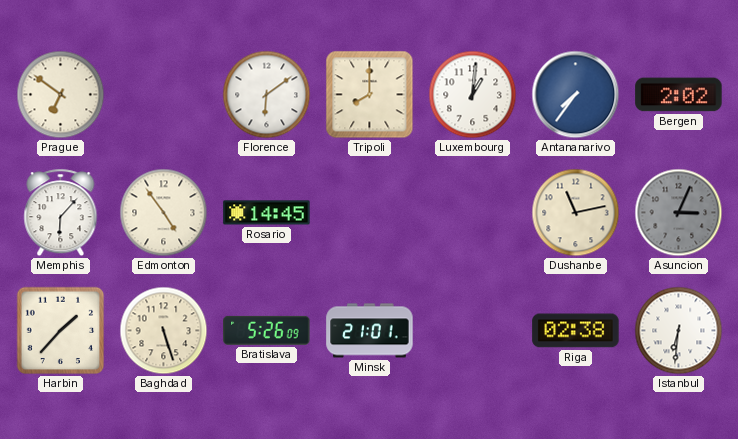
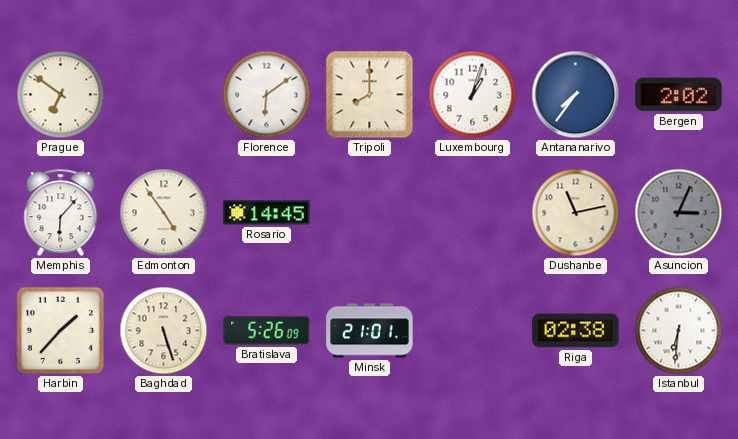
Luxembourg: 1:01 -> 1:03
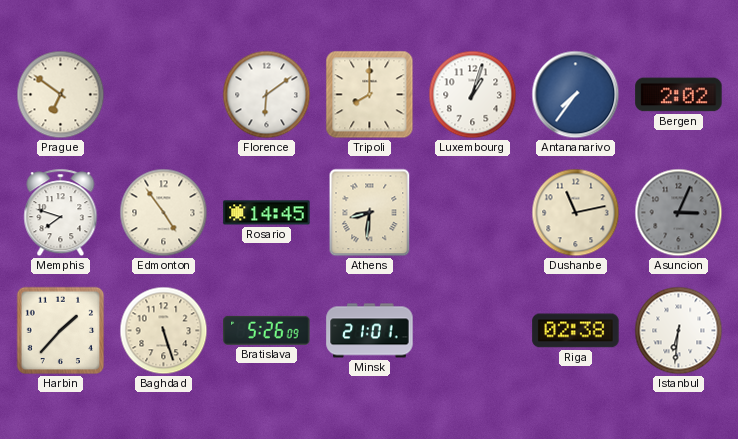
Memphis: 6:07 -> 7:48
Athens: none -> 8:31
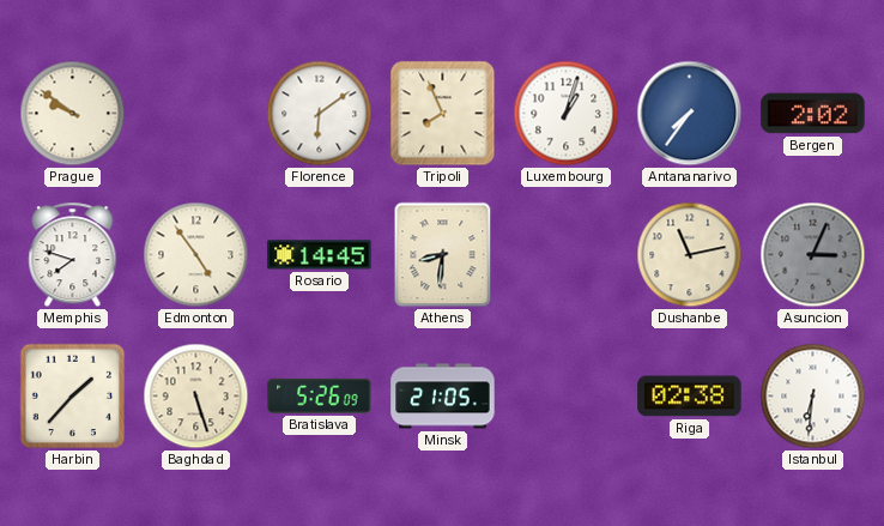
Prague: 6:51 -> 9:51
Tripoli: 8:00 -> 7:56
Minsk: 21:01 -> 21:05
